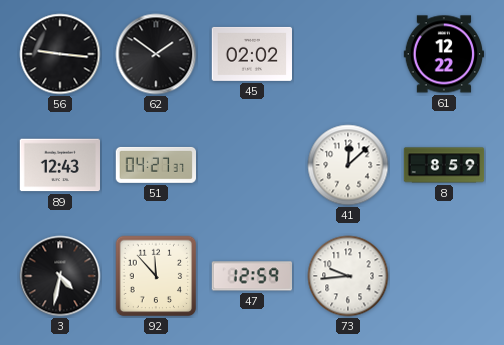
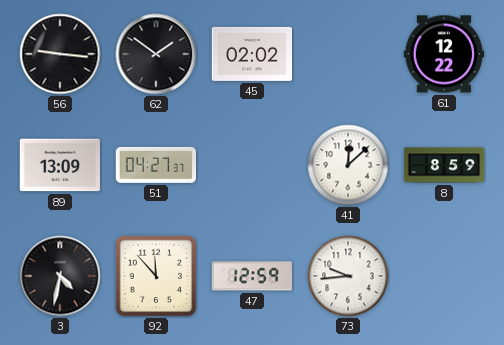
89: 12:43 -> 13:09
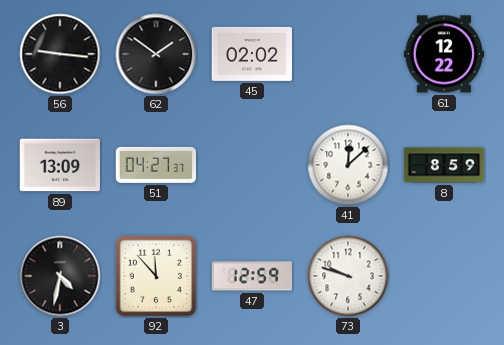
73: 9:44 -> 9:48
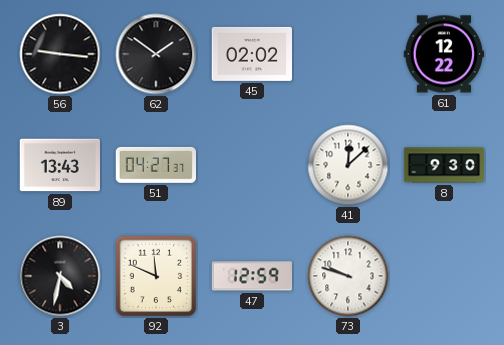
89: 13:09 -> 13:43
8: 8:59 -> 9:30
92: 11:53 -> 11:49
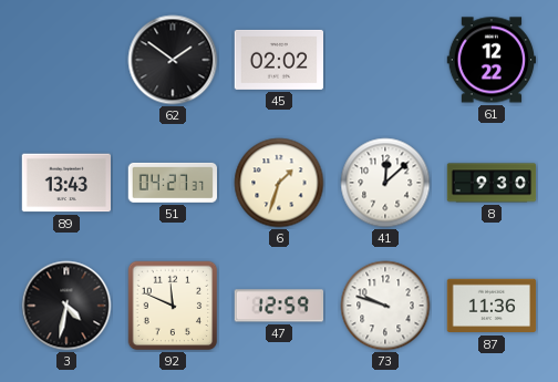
56: 9:16 -> none
6: none -> 1:33
87: none -> 11:36
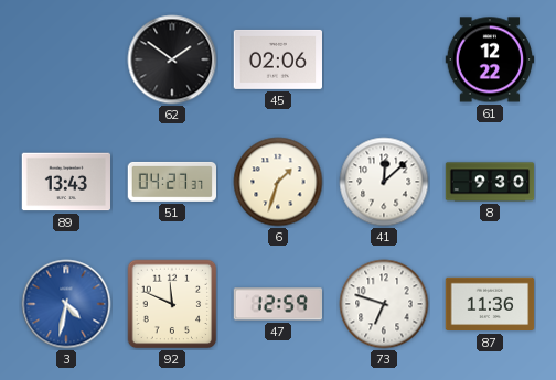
45: 02:02 -> 02:06
3 dial: black -> blue
73: 9:48 -> 6:48
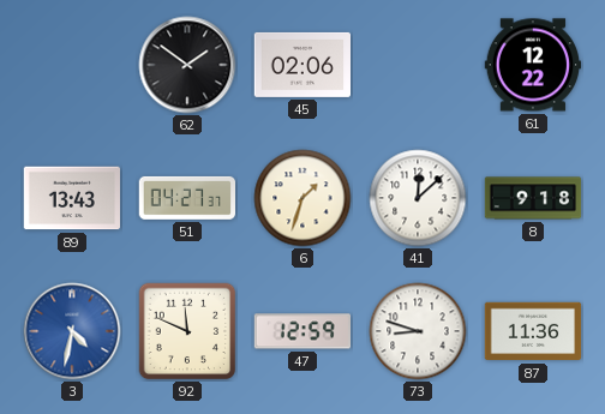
8: 9:30 -> 9:18
73: 6:48 -> 8:48
